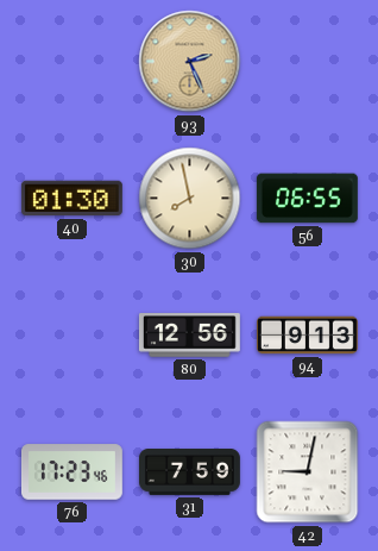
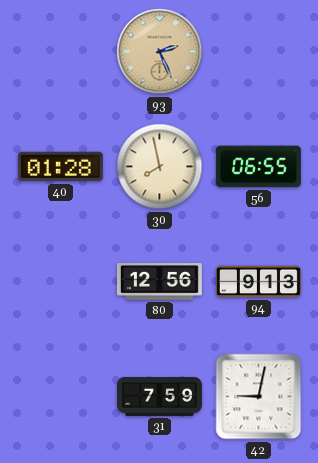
40: 01:30 -> 01:28
76: 17:23 -> none
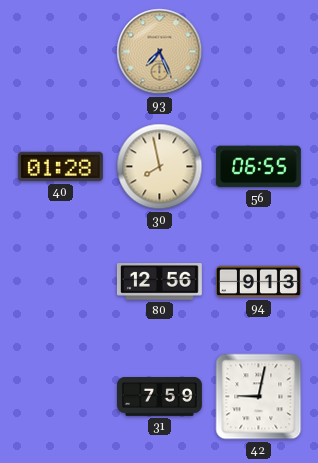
93: 2:26 -> 7:26
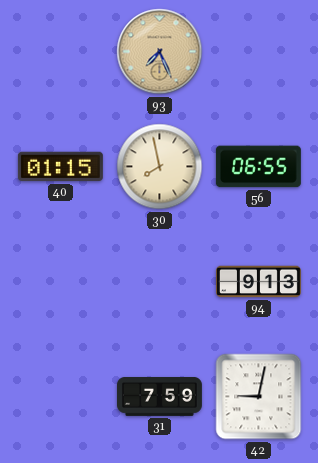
40: 01:28 -> 01:15
80: 12:56 -> none
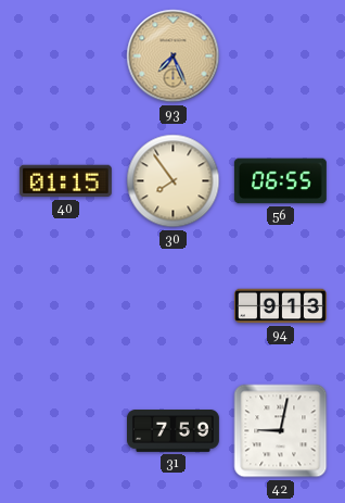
30: 7:58 -> 7:54
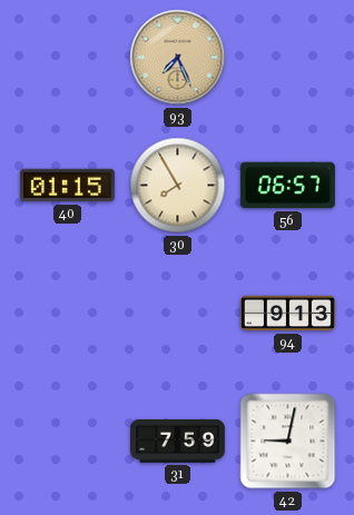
30: 7:54 -> 7:55
56: 06:55 -> 06:57
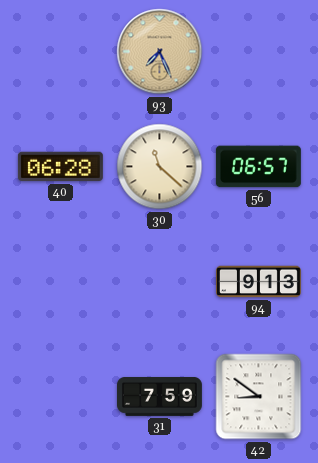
40: 01:15 -> 06:28
30: 7:55 -> 11:22
42: 9:02 -> 8:51
